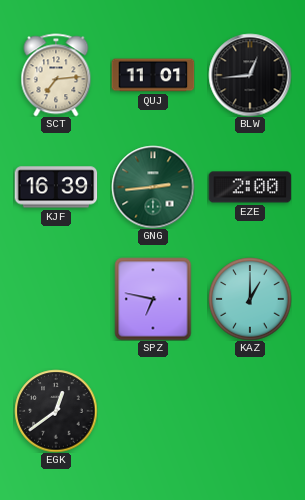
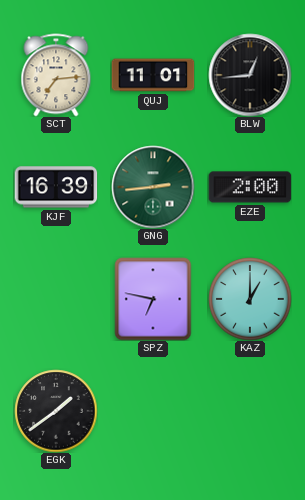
EGK: 12:39 -> 1:39
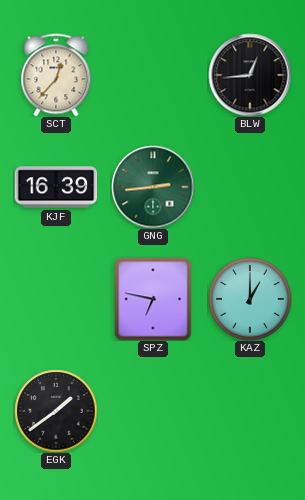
SCT: 7:14 -> 12:37
QUJ: 11:01 -> none
EZE: 2:00 -> none
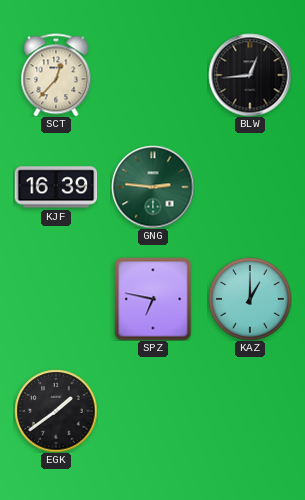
GNG: 2:44 -> 2:46
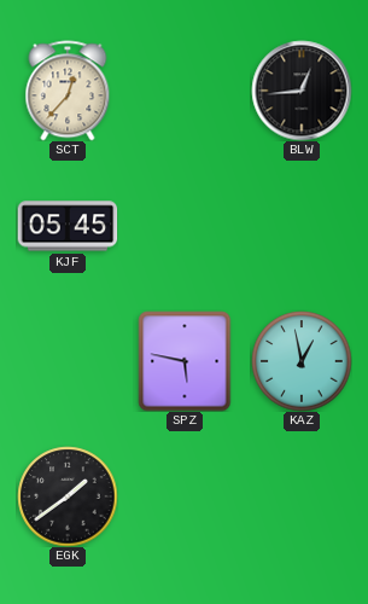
KJF: 16:39 -> 05:45
GNG: 2:46 -> none
SPZ: 6:47 -> 5:47
KAZ: 1:00 -> 12:58
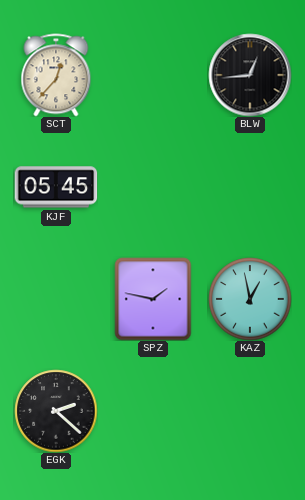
SPZ: 5:47 -> 1:47
EGK: 1:39 -> 2:22
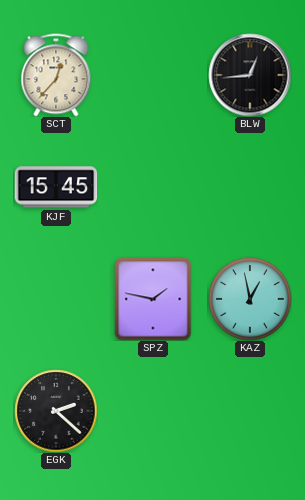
KJF: 05:45 -> 15:45
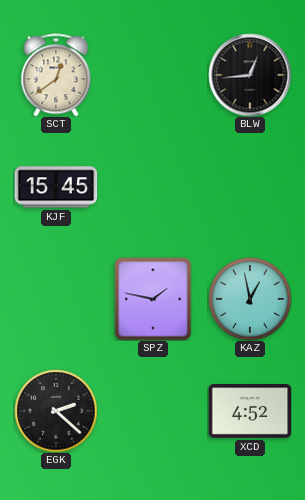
SCT: 12:37 -> 12:39
XCD: none -> 4:52
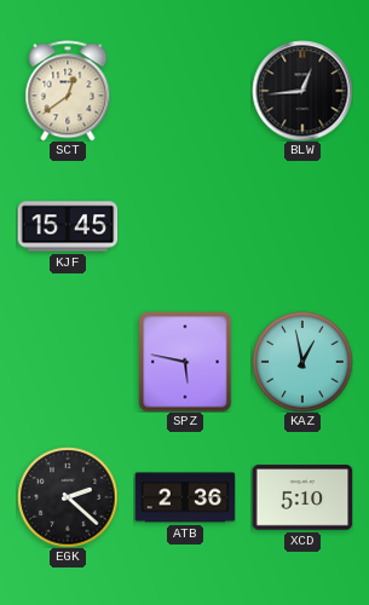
SPZ: 1:47 -> 5:47
ATB: none -> 2:36
XCD: 4:52 -> 5:10
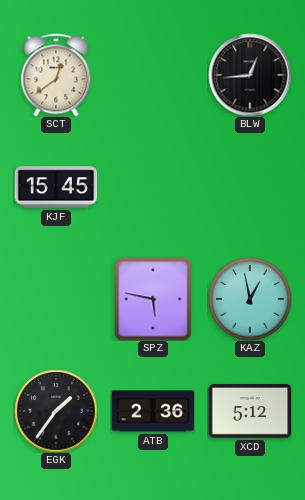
EGK: 2:22 -> 1:36
XCD: 5:10 -> 5:12
